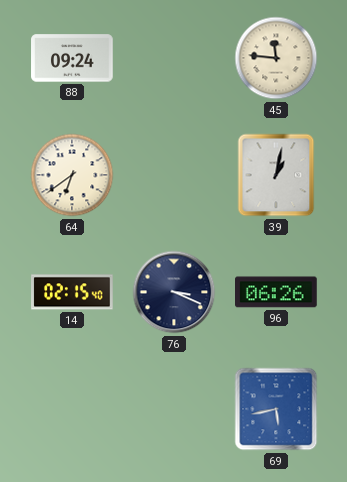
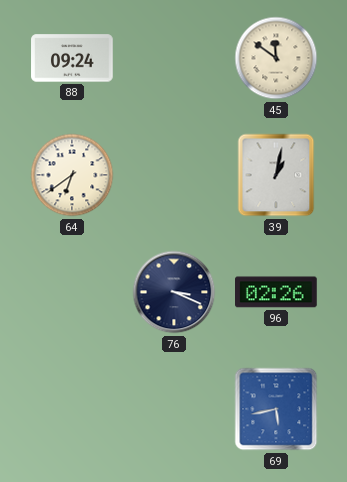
45: 11:46 -> 11:51
14: 02:15 -> none
96: 06:26 -> 02:26
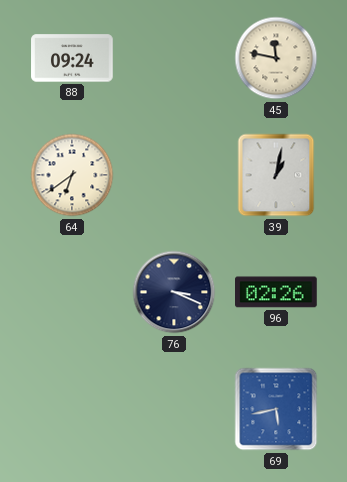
45: 11:51 -> 11:47
